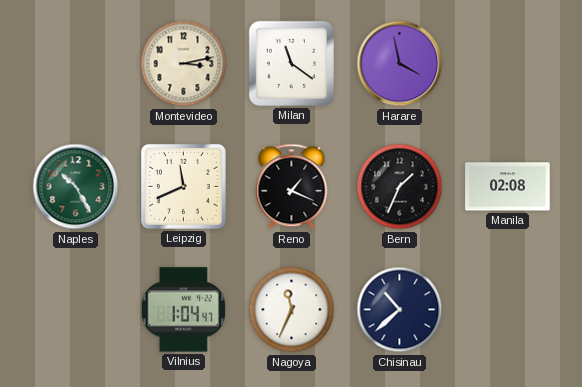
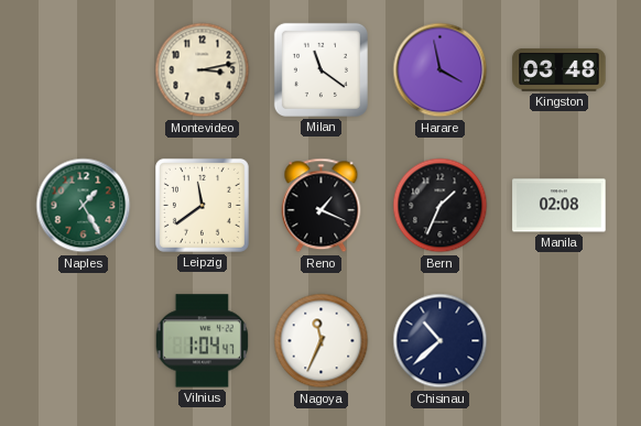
Kingston: none -> 03:48
Naples: 10:25 -> 1:25
Leipzig: 11:41 -> 11:39
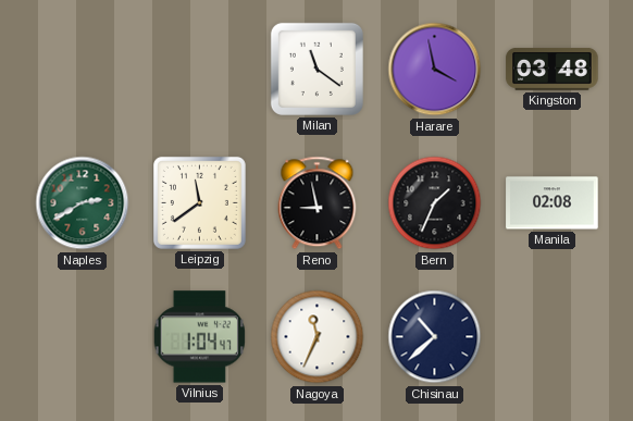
Montevideo: 3:13 -> none
Naples: 1:25 -> 2:40
Reno: 1:19 -> 8:58
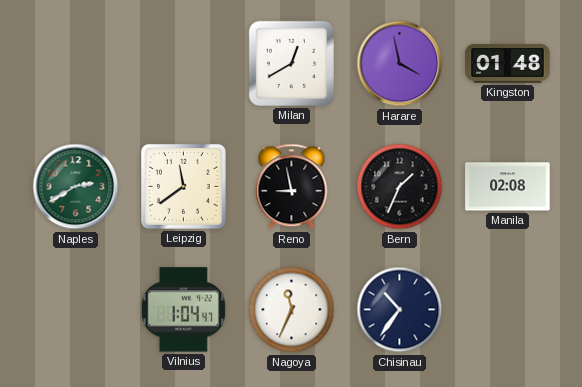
Milan: 11:21 -> 12:40
Kingston: 03:48 -> 01:48
Chisinau: 10:38 -> 10:36
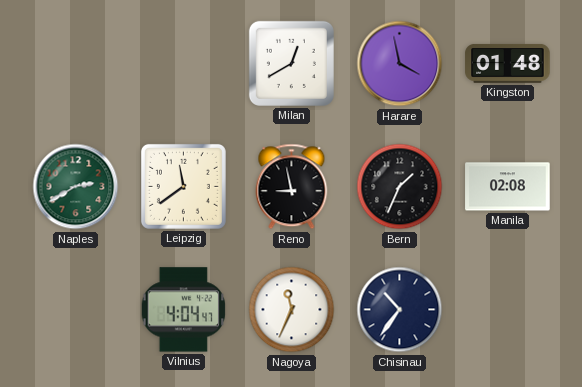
Vilnius: 1:04 -> 4:04
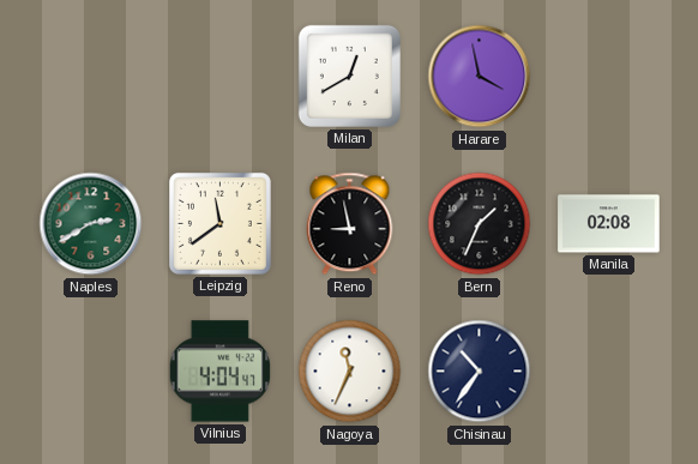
Kingston: 01:48 -> none
